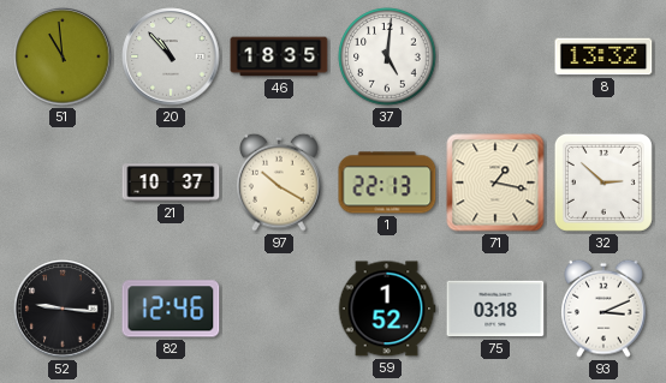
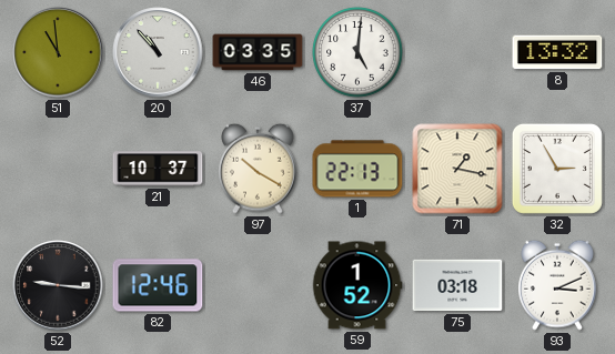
46: 18:35 -> 03:35
32: 2:52 -> 2:55
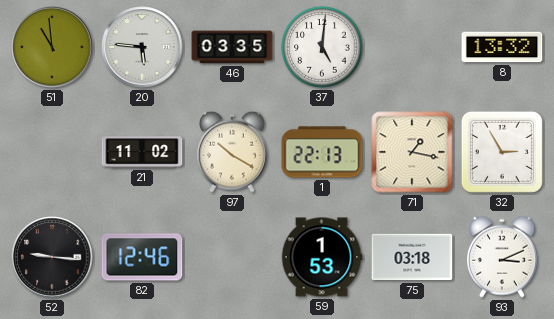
20: 10:53 -> 5:46
21: 10:37 -> 11:02
59: 1:52 -> 1:53
